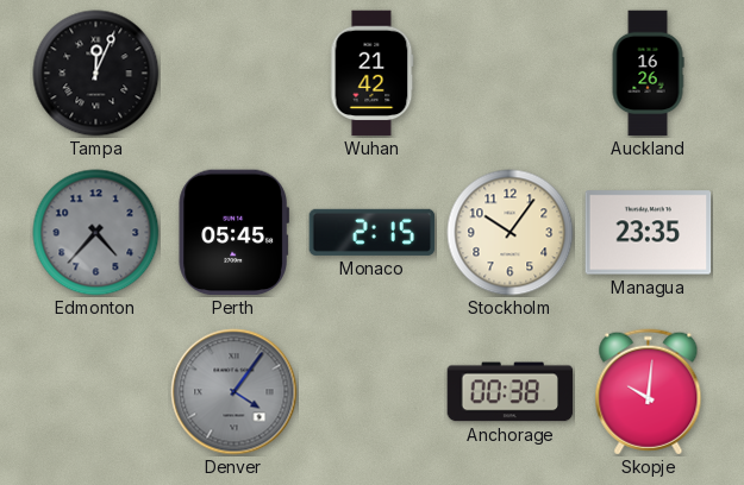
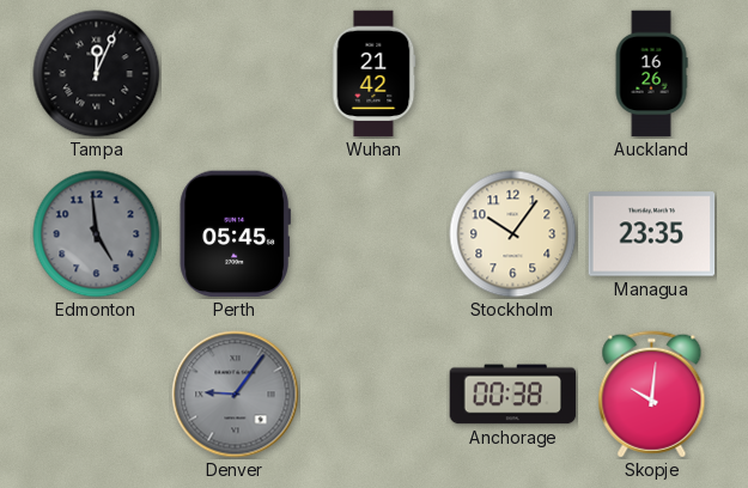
Edmonton: 4:37 -> 4:59
Monaco: 2:15 -> none
Denver: 4:06 -> 9:06
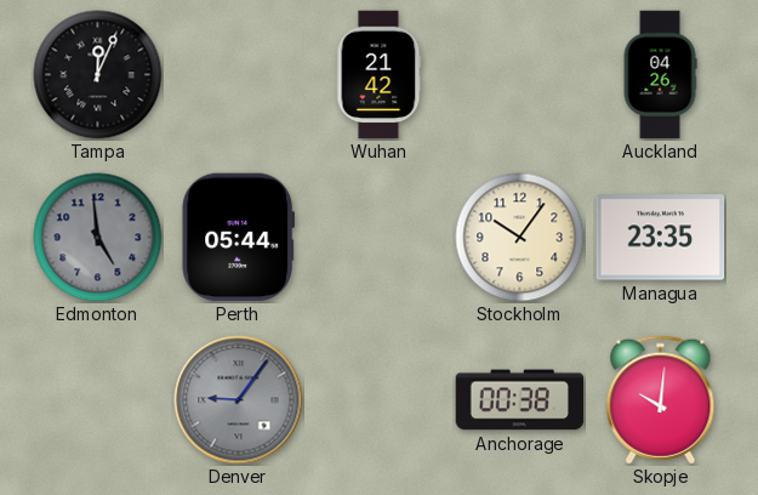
Auckland: 16:26 -> 04:26
Perth: 05:45 -> 05:44
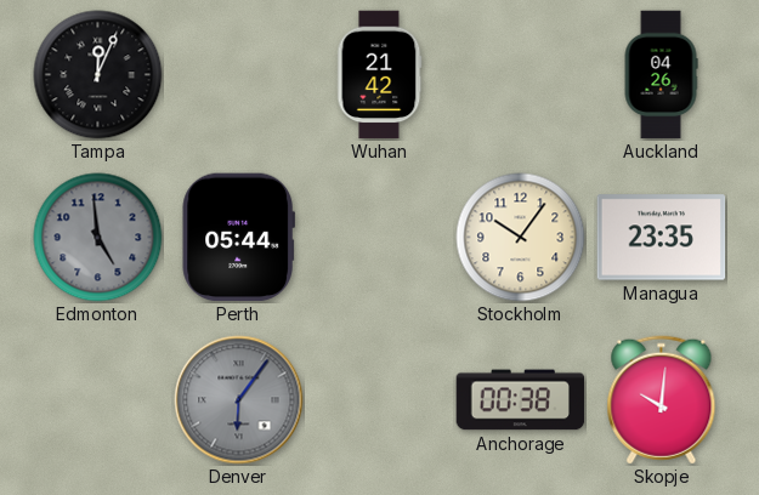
Denver: 9:06 -> 6:06
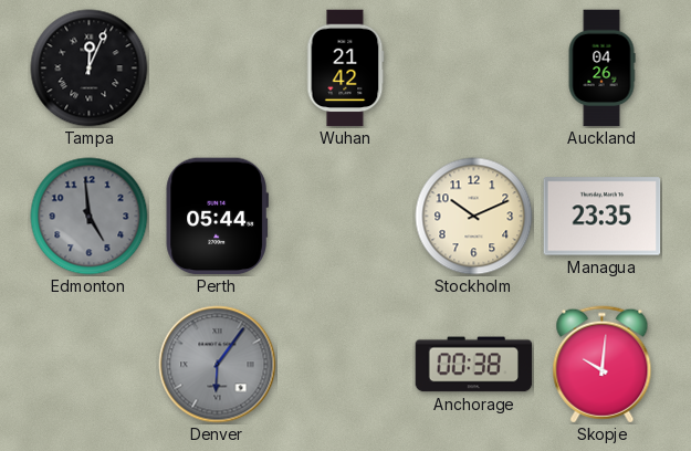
Stockholm: 10:06 -> 10:11
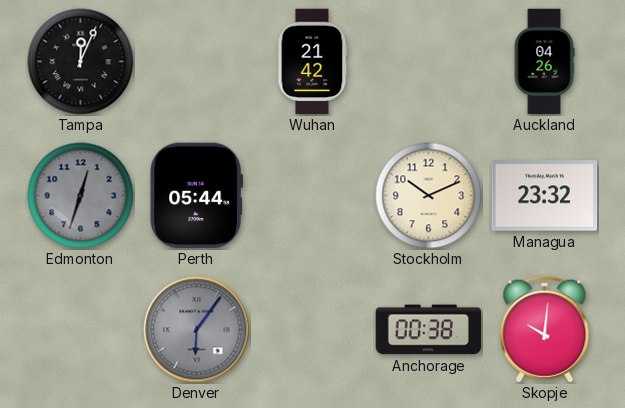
Edmonton: 4:59 -> 12:33
Managua: 23:35 -> 23:32
